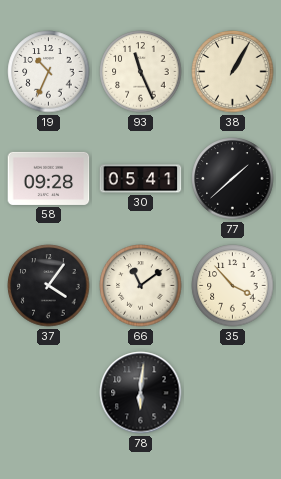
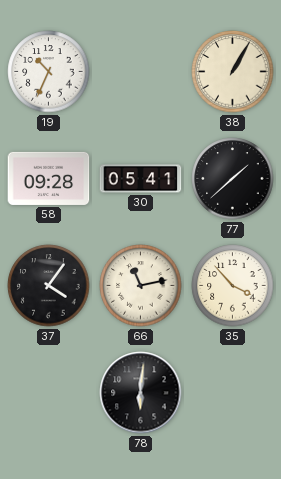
93: 11:26 -> none
66: 11:09 -> 11:13
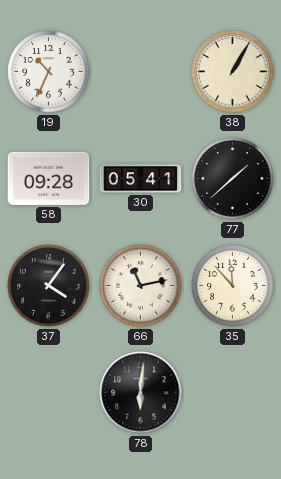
35: 3:53 -> 11:53
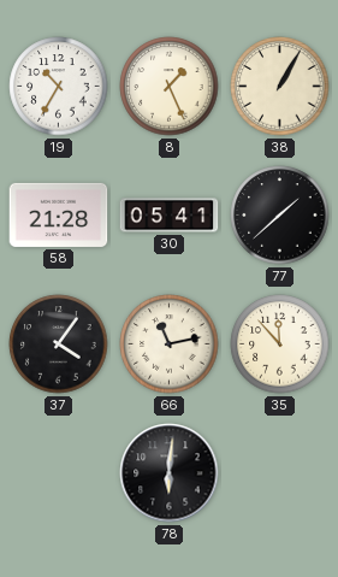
19: 10:34 -> 10:35
8: none -> 1:26
58: 09:28 -> 21:28
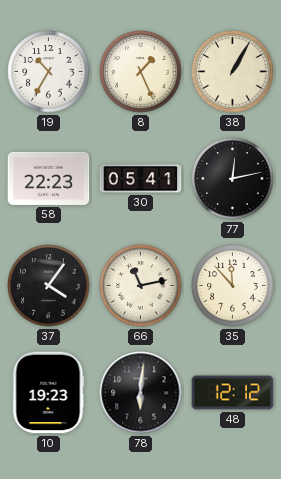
58: 21:28 -> 22:23
77: 1:38 -> 12:13
10: none -> 19:23
48: none -> 12:12
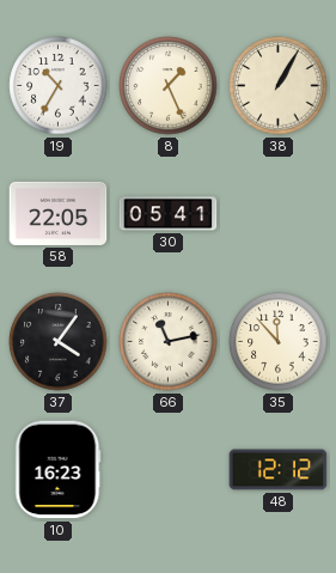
58: 22:23 -> 22:05
77: 12:13 -> none
10: 19:23 -> 16:23
78: 6:01 -> none
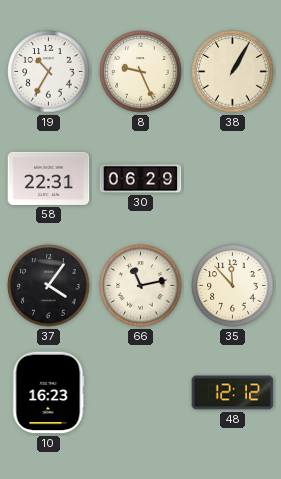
8: 1:26 -> 9:26
58: 22:05 -> 22:31
30: 05:41 -> 06:29
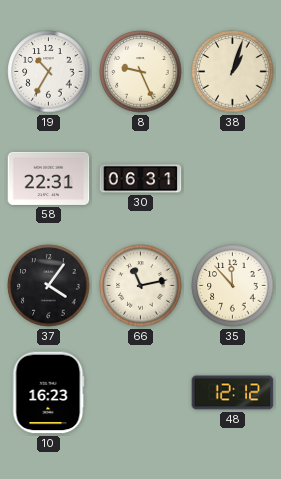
38: 1:05 -> 1:03
30: 06:29 -> 06:31
